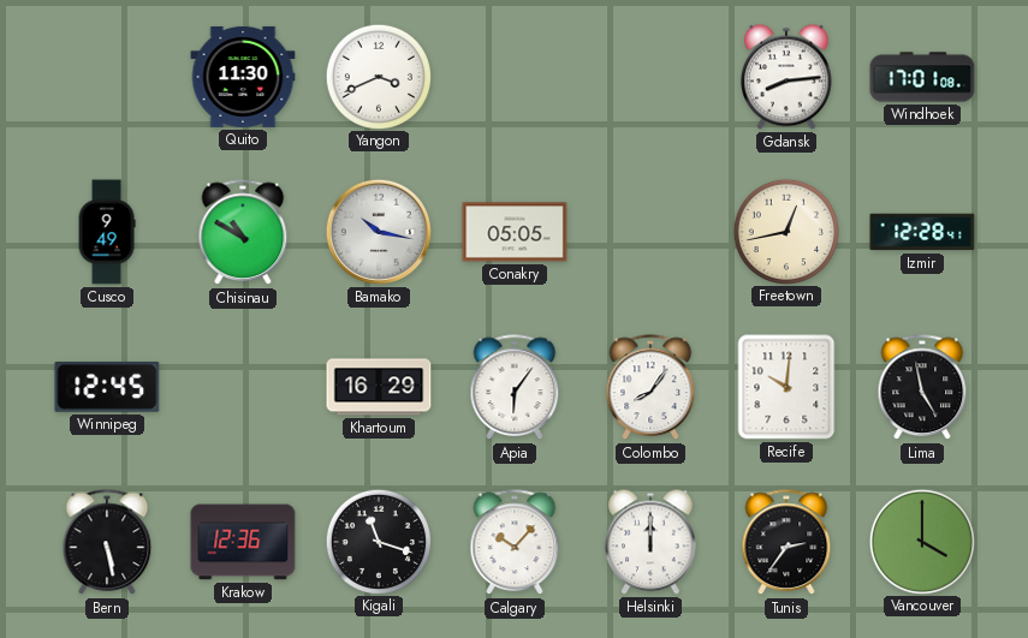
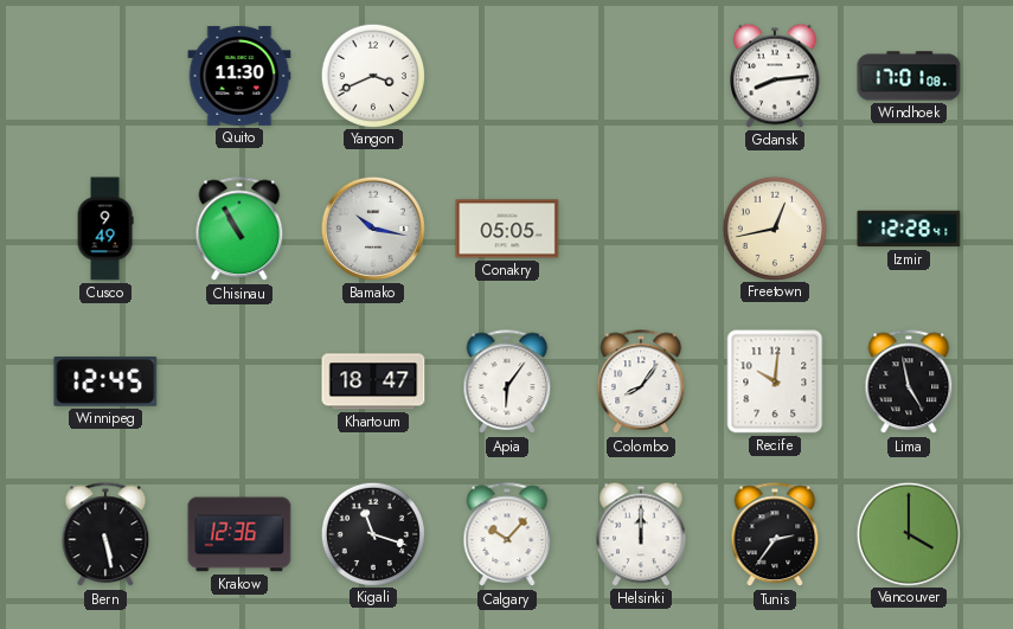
Chisinau: 10:50 -> 10:55
Khartoum: 16:29 -> 18:47
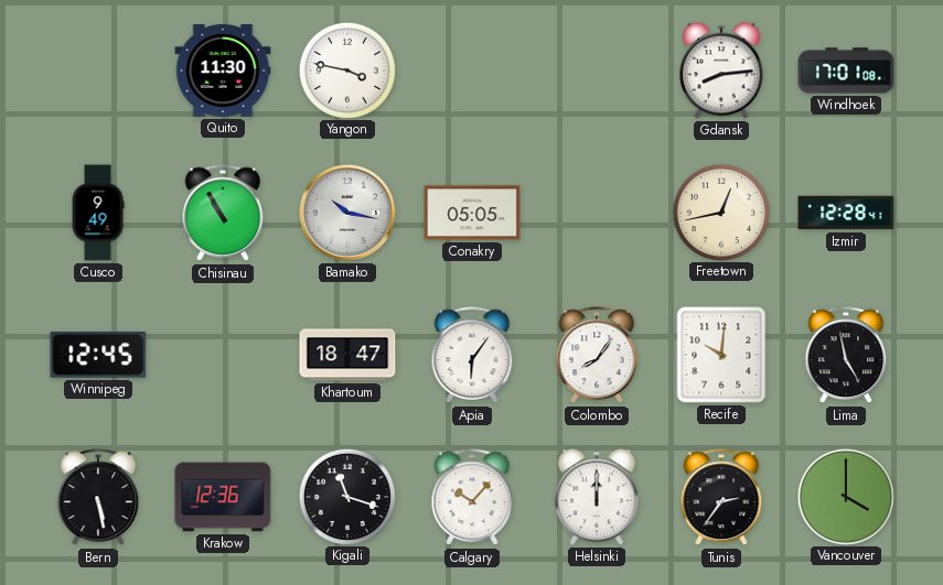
Yangon: 3:41 -> 3:47
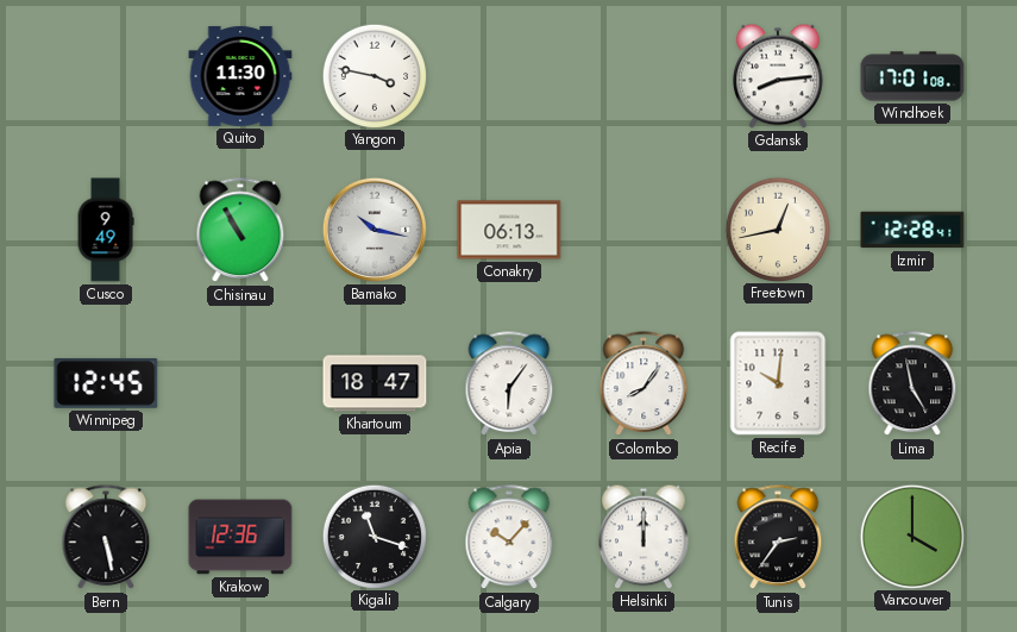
Conakry: 05:05 -> 06:13
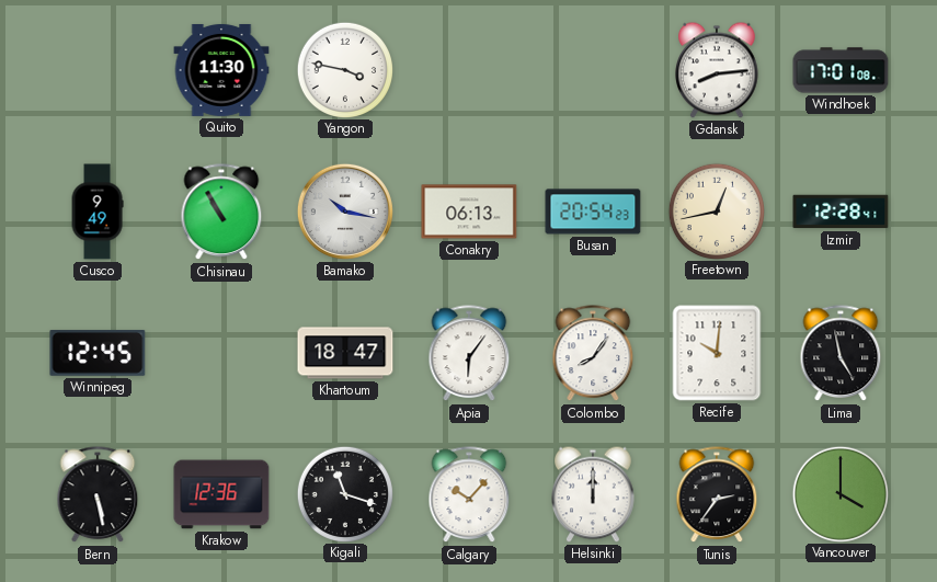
Busan: none -> 20:54
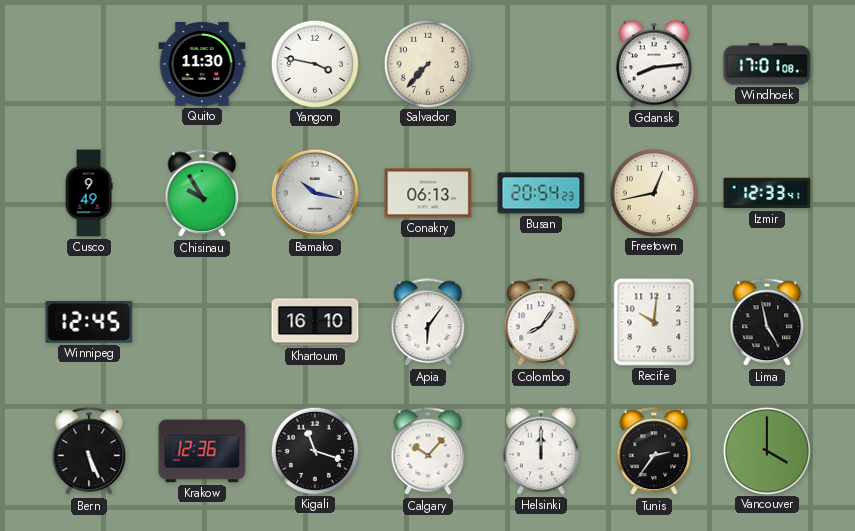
Salvador: none -> 7:37
Chisinau: 10:55 -> 9:55
Izmir: 12:28 -> 12:33
Khartoum: 18:47 -> 16:10
Bern: 5:28 -> 5:26
